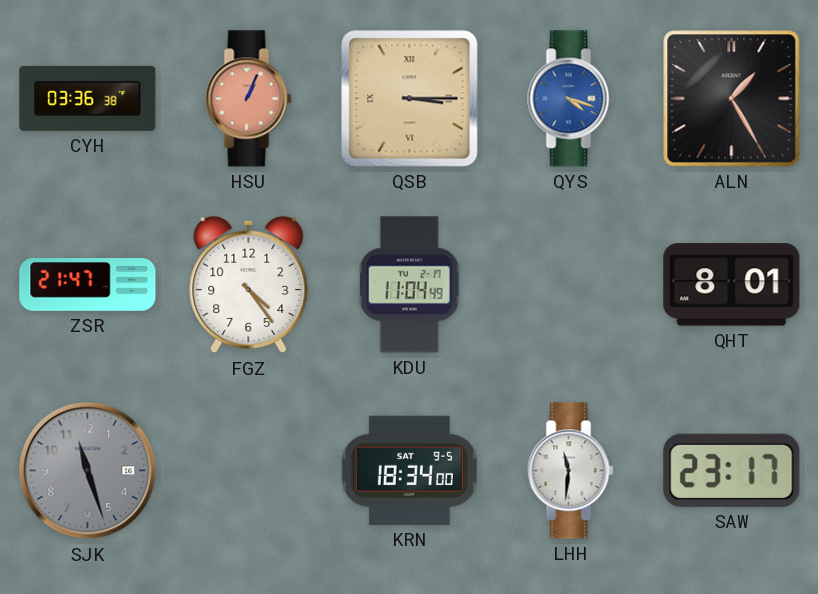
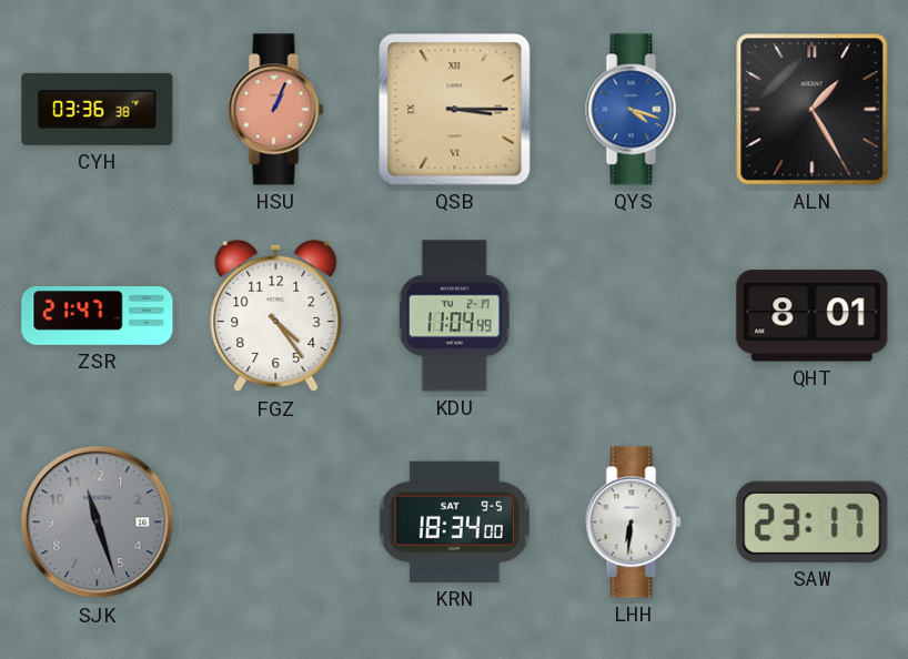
LHH: 11:31 -> 6:31
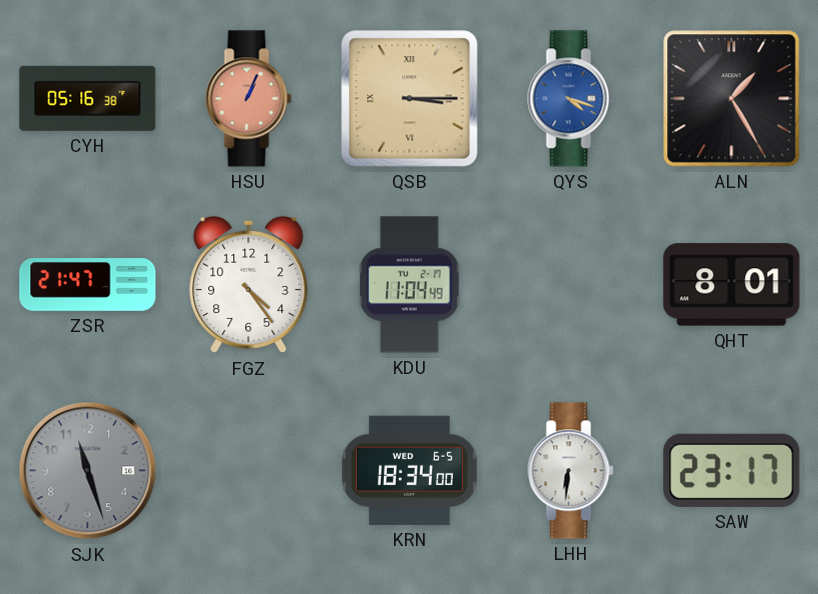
CYH: 03:36 -> 05:16
KRN date: SAT 9-5 -> WED 6-5
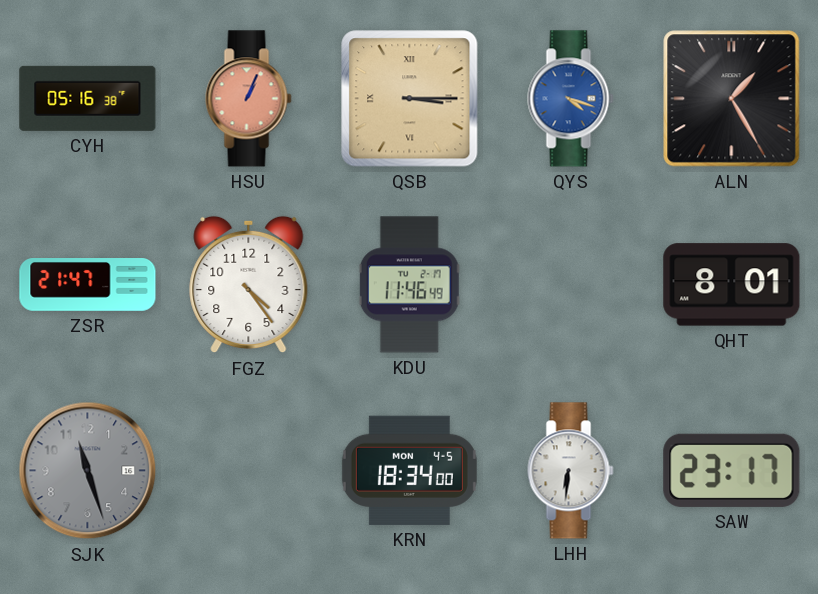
KDU: 11:04 -> 11:46
KRN date: WED 6-5 -> MON 4-5
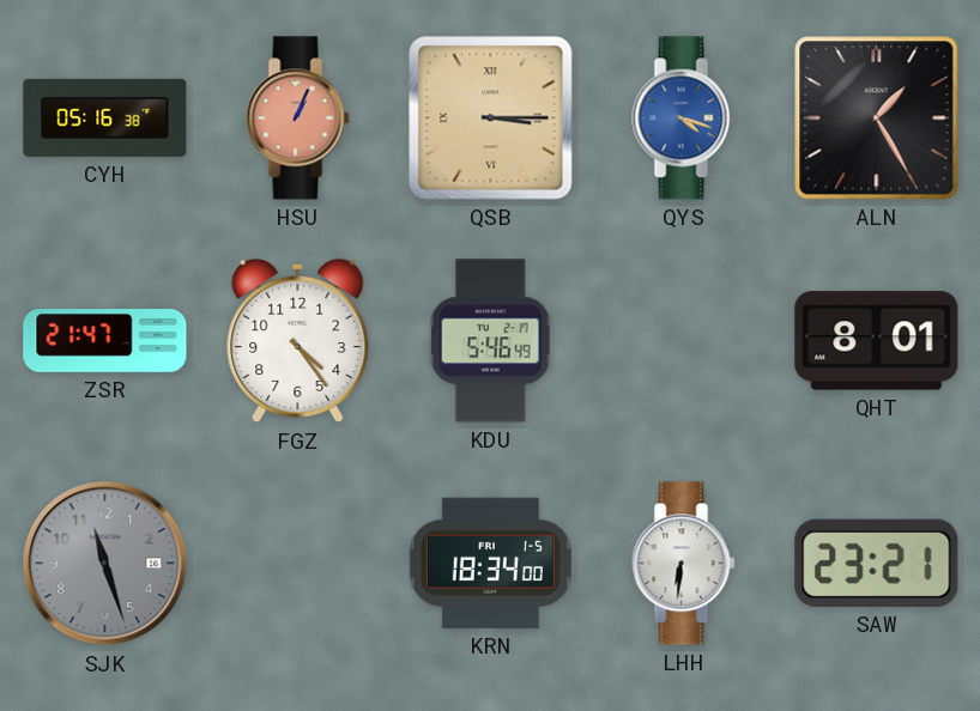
KDU: 11:46 -> 5:46
KRN date: MON 4-5 -> FRI 1-5
SAW: 23:17 -> 23:21
